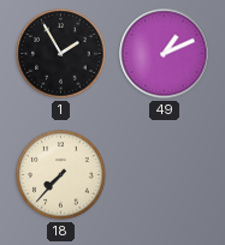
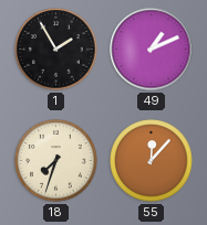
18: 7:37 -> 7:33
55: none -> 12:07
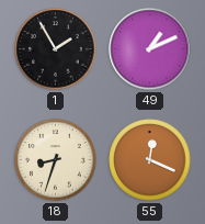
18: 7:33 -> 8:33
55: 12:07 -> 12:19
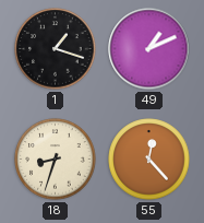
1: 1:55 -> 1:18
55: 12:19 -> 12:23
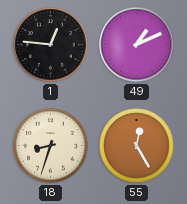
1: 1:18 -> 12:46
55: 12:23 -> 12:25
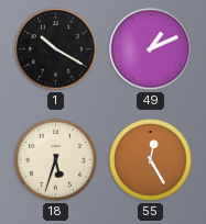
1: 12:46 -> 10:20
18: 8:33 -> 5:33
